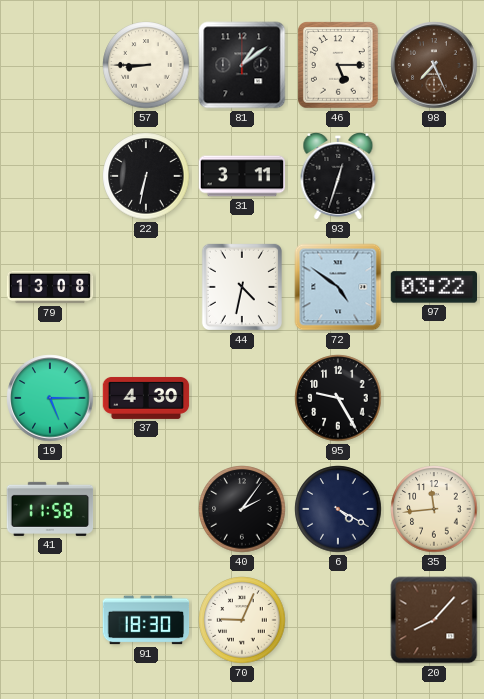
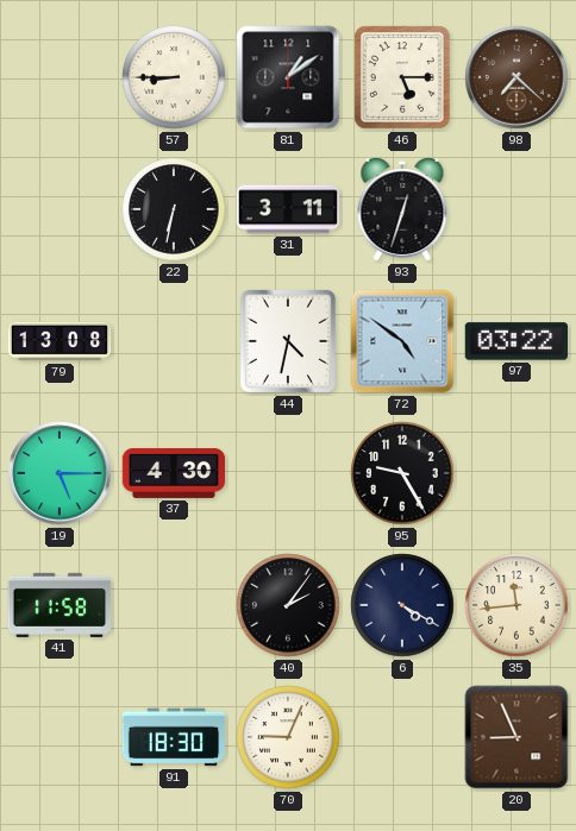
98: 7:26 -> 7:22
20: 8:07 -> 8:56
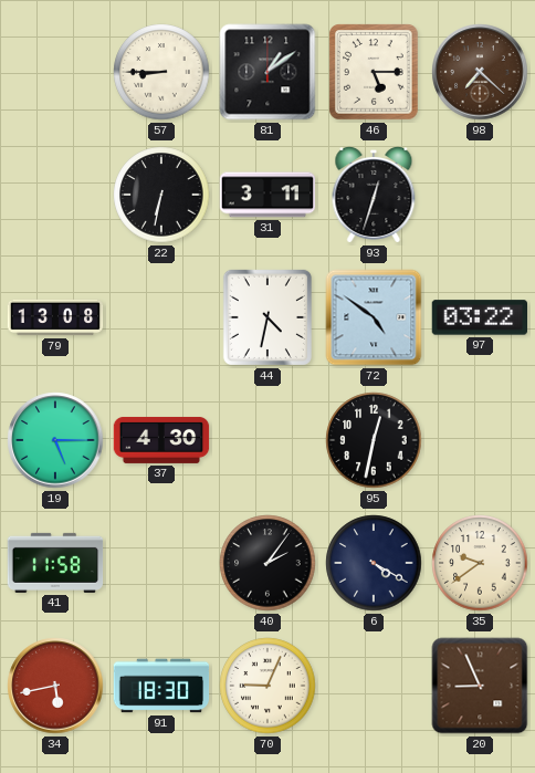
95: 9:25 -> 12:32
35: 11:44 -> 9:39
34: none -> 5:43
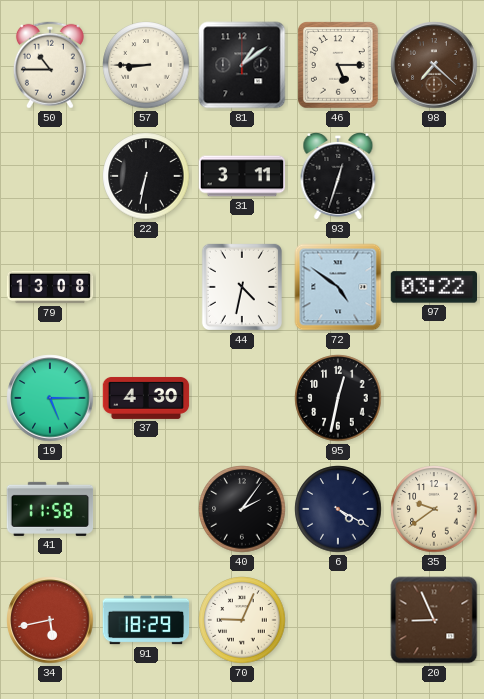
50: none -> 10:45
91: 18:30 -> 18:29
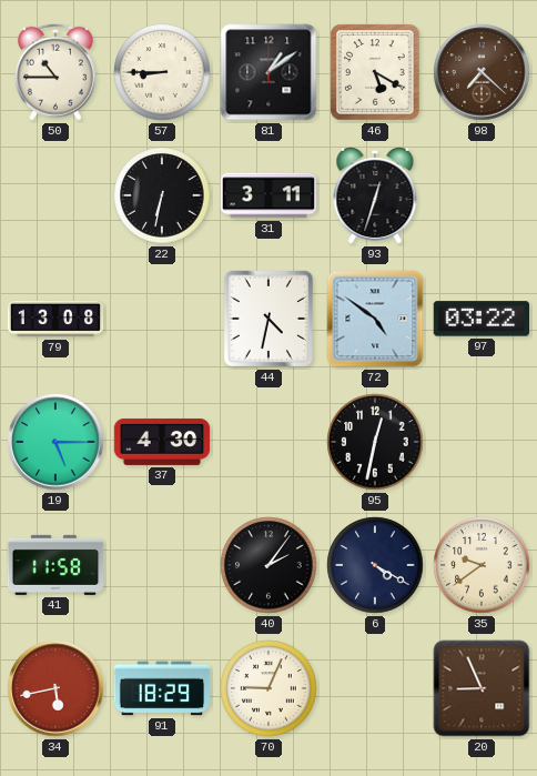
46: 5:15 -> 5:20
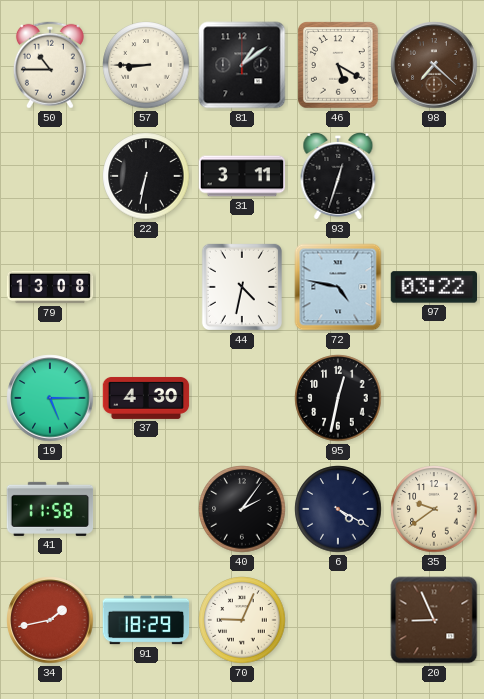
72: 4:51 -> 4:47
34: 5:43 -> 1:43
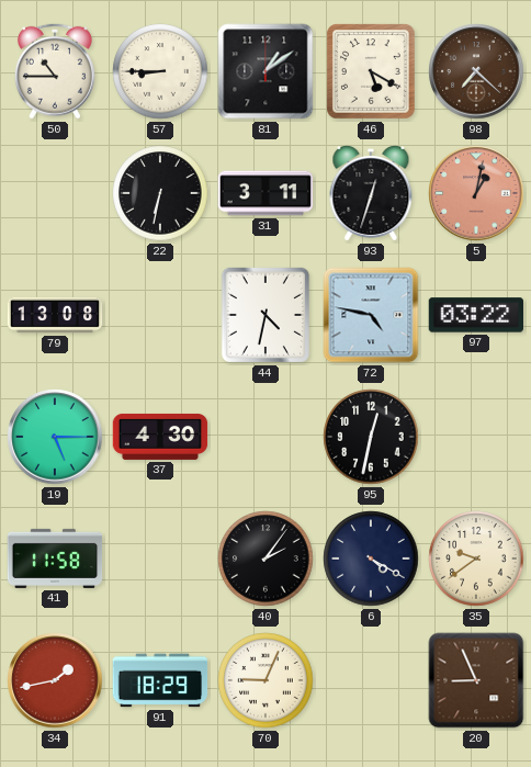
5: none -> 1:02
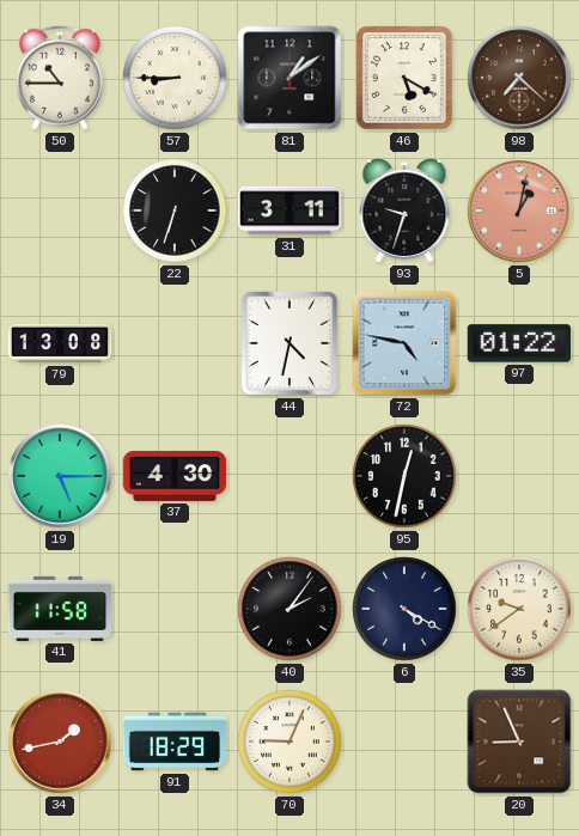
22: 6:32 -> 6:33
93: 12:33 -> 9:33
97: 03:22 -> 01:22
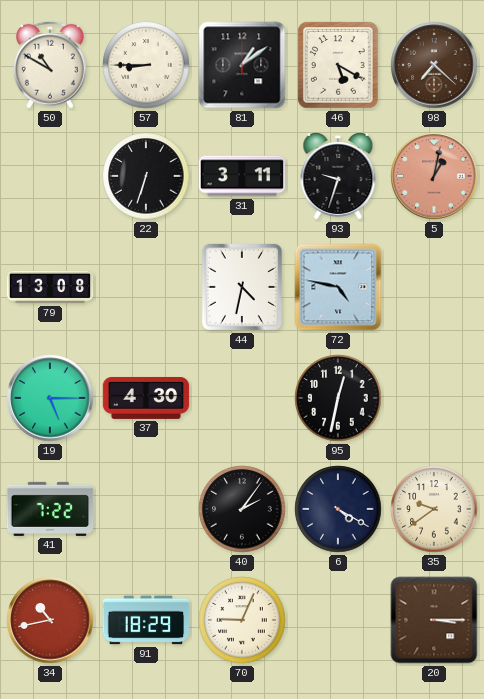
50: 10:45 -> 10:50
97: 01:22 -> none
41: 11:58 -> 7:22
34: 1:43 -> 10:43
20: 8:56 -> 3:15
